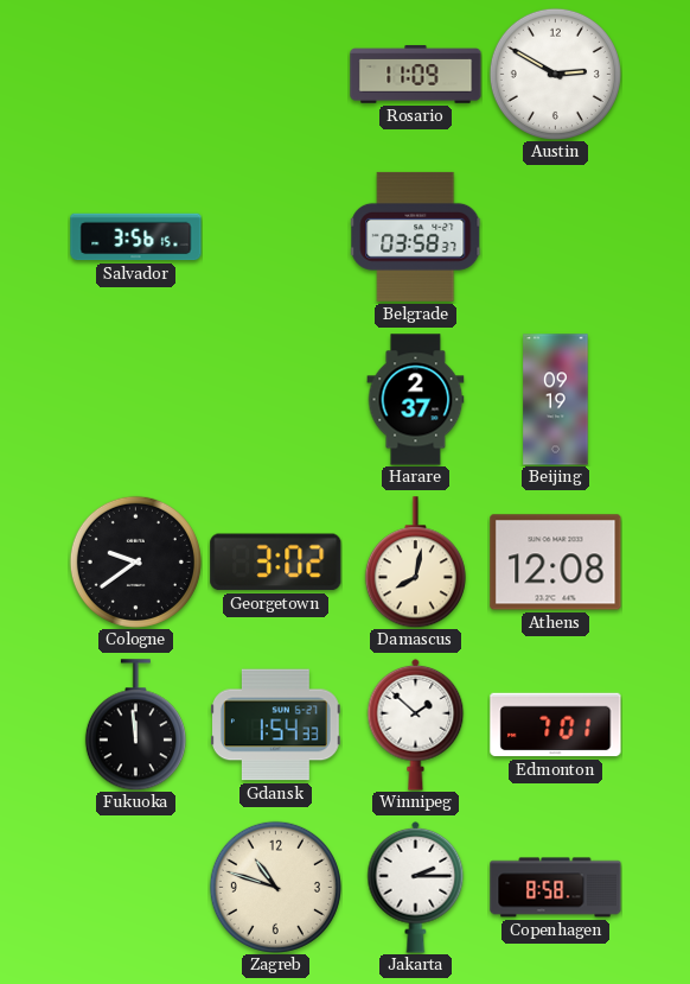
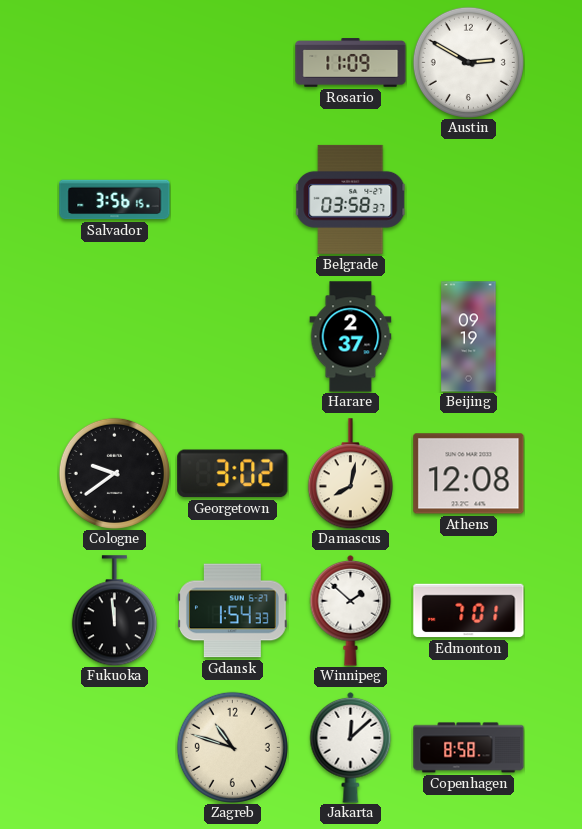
Jakarta: 2:15 -> 12:08
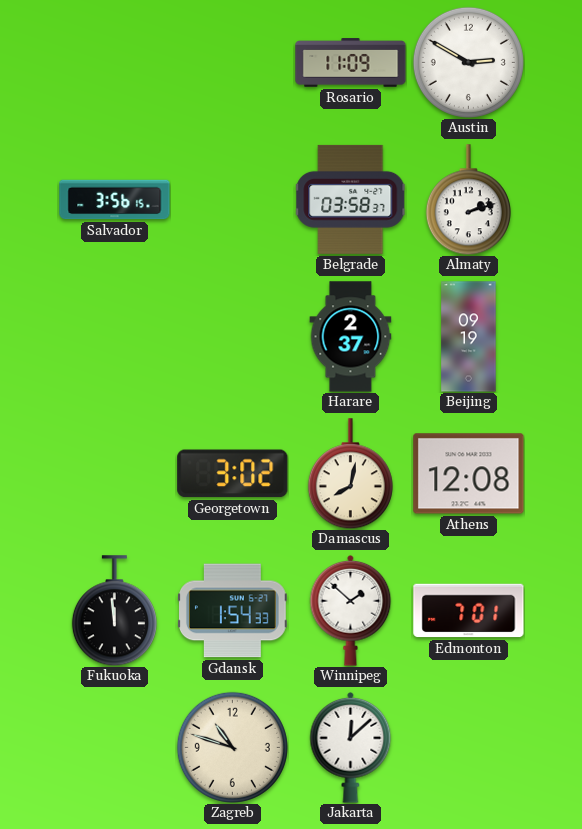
Almaty: none -> 2:12
Cologne: 9:39 -> none
Copenhagen: 8:58 -> none
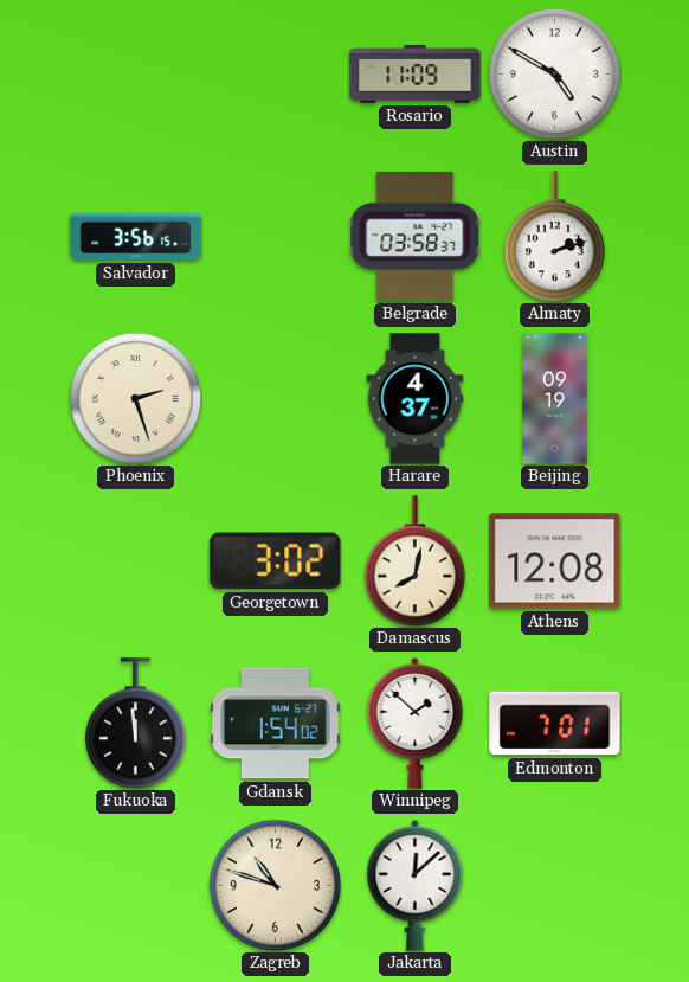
Austin: 2:50 -> 4:50
Phoenix: none -> 2:27
Harare: 2:37 -> 4:37
Gdansk: 1:54:33 -> 1:54:02
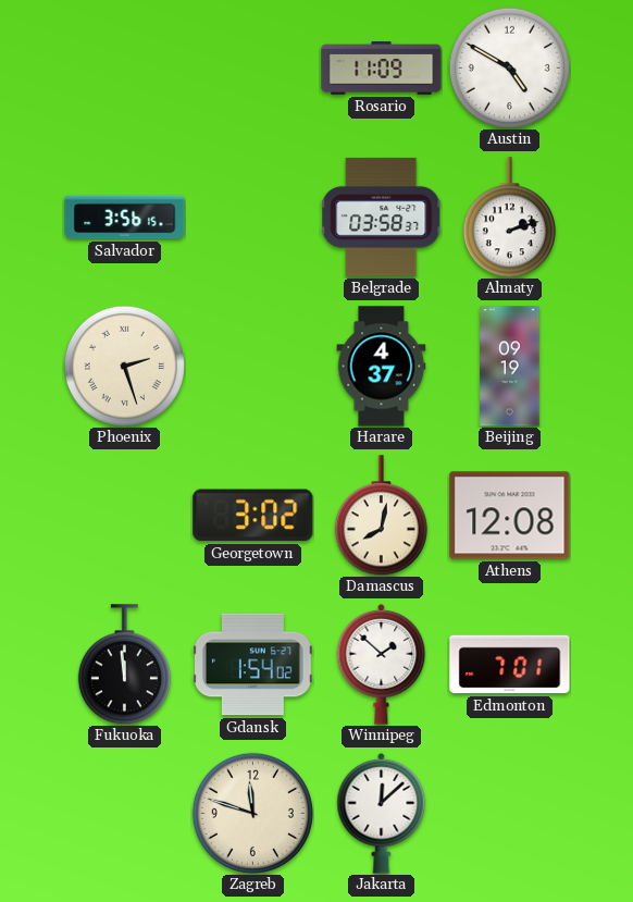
Zagreb: 10:48 -> 11:48
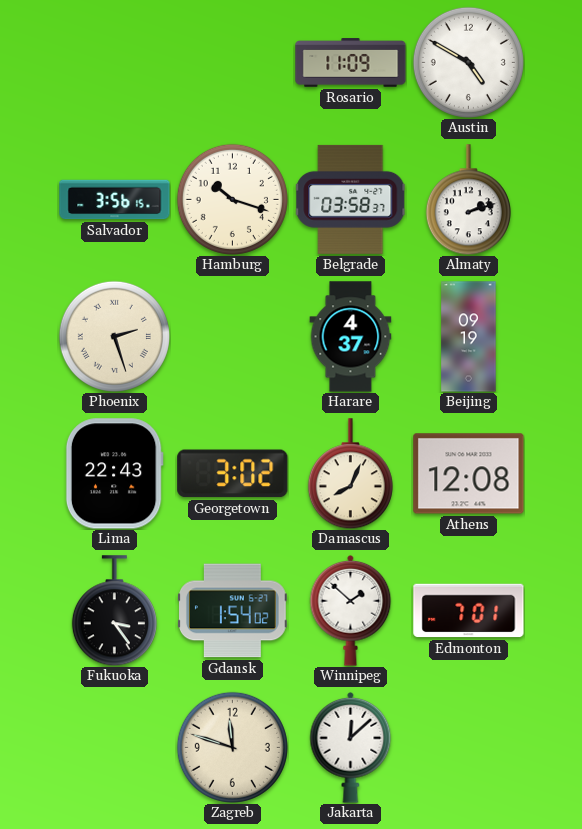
Hamburg: none -> 10:18
Lima: none -> 22:43
Damascus: 8:02 -> 8:04
Fukuoka: 11:59 -> 3:24
